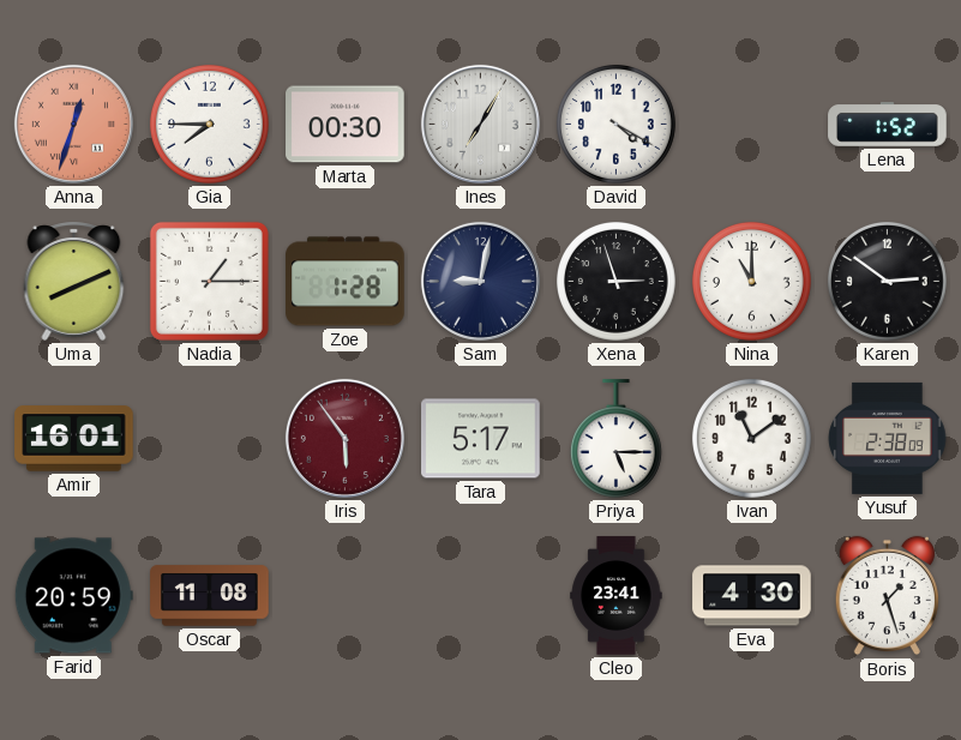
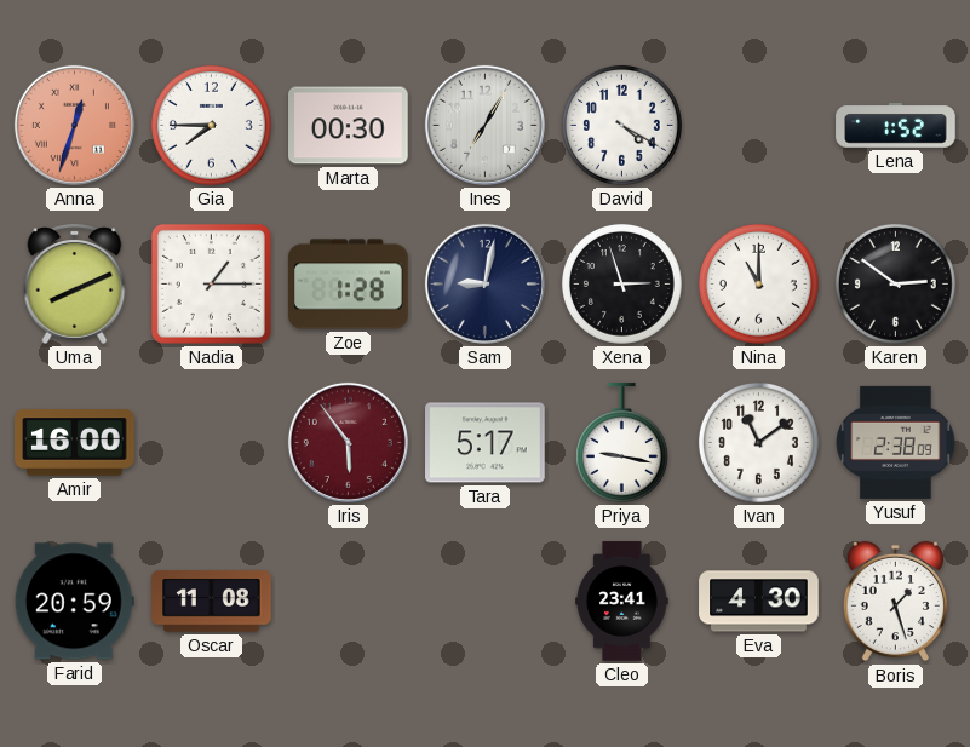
Amir: 16:01 -> 16:00
Priya: 5:15 -> 9:17
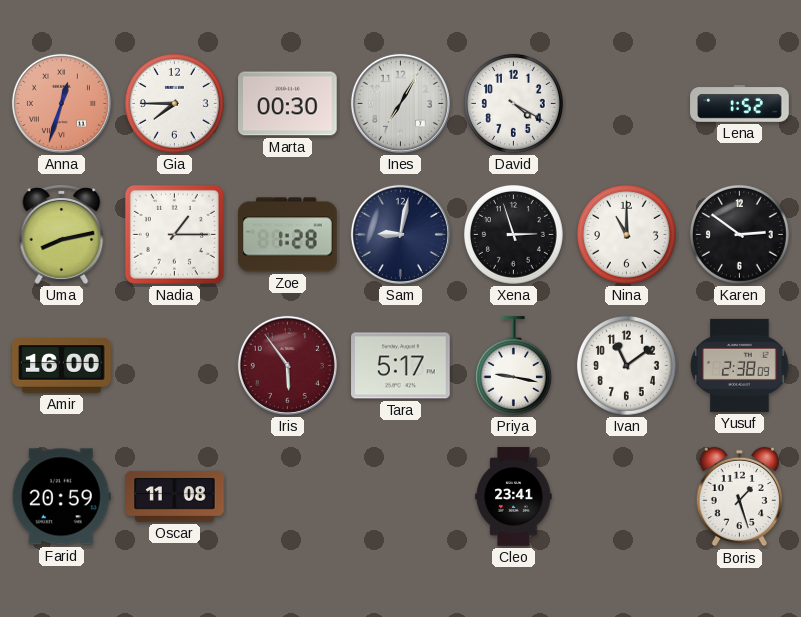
Uma: 8:11 -> 8:13
Eva: 4:30 -> none
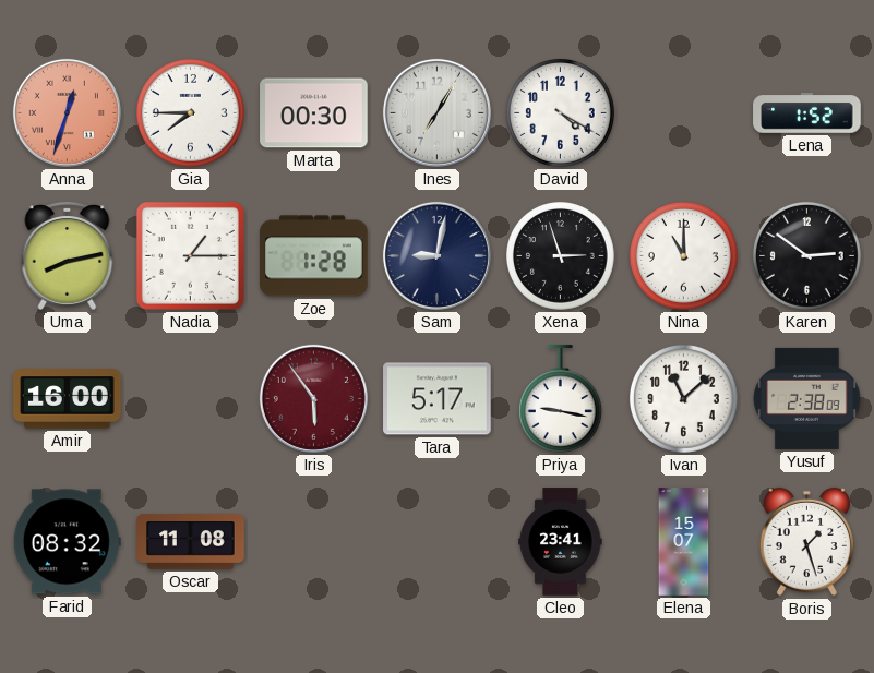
Ivan: 11:09 -> 11:08
Farid: 20:59 -> 08:32
Elena: none -> 15:07
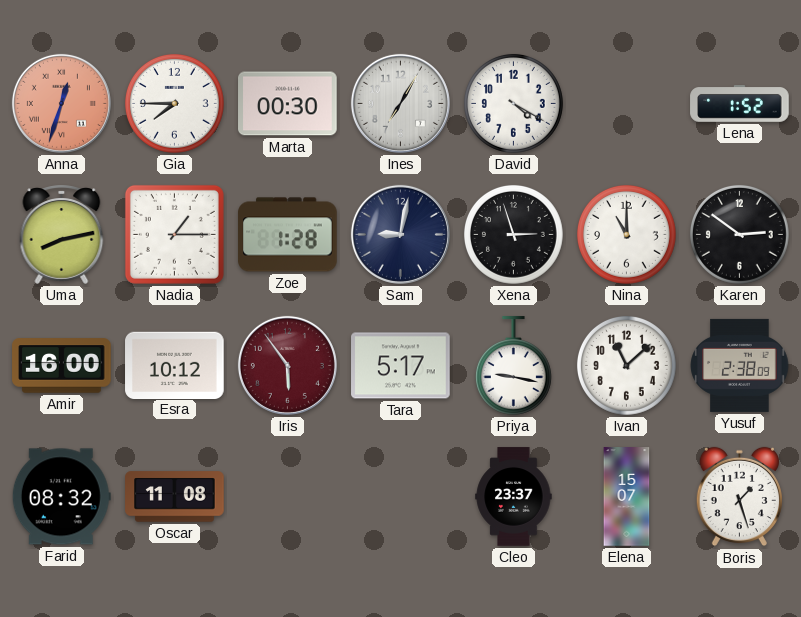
Esra: none -> 10:12
Cleo: 23:41 -> 23:37
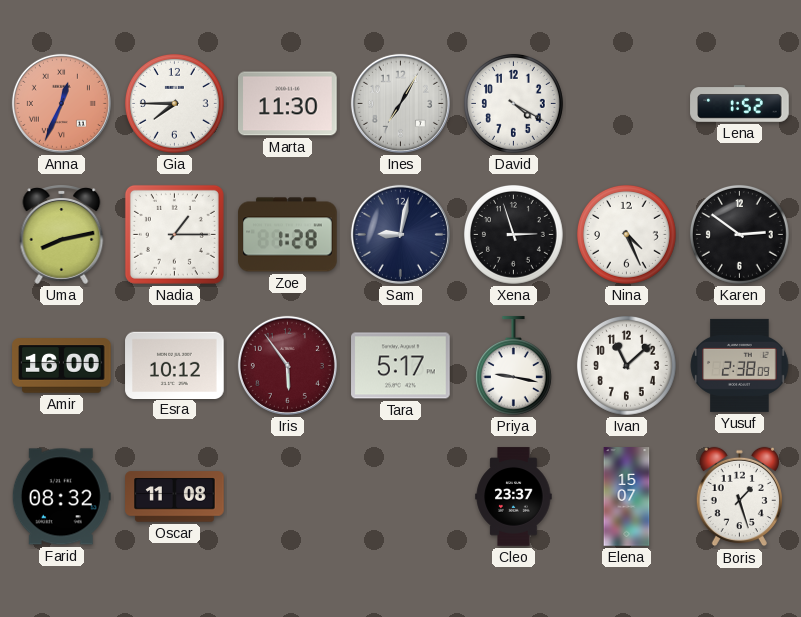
Anna: 12:33 -> 12:34
Marta: 00:30 -> 11:30
Nina: 11:00 -> 4:26
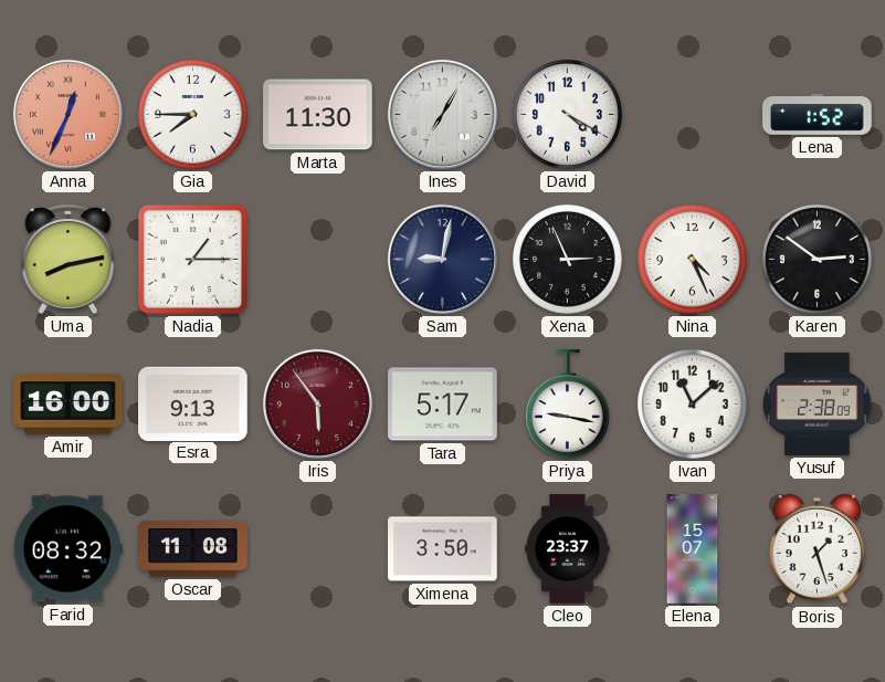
Zoe: 1:28 -> none
Xena: 2:57 -> 2:56
Esra: 10:12 -> 9:13
Ximena: none -> 3:50
